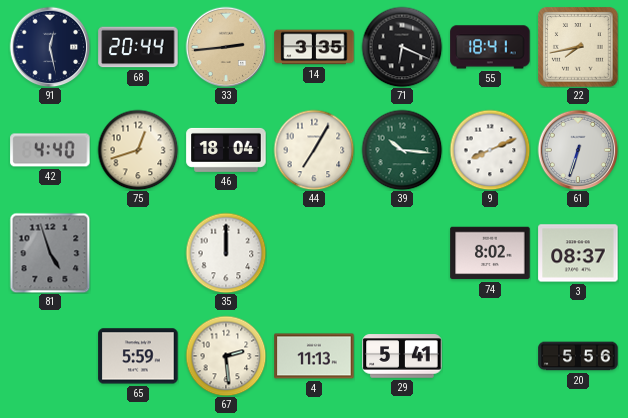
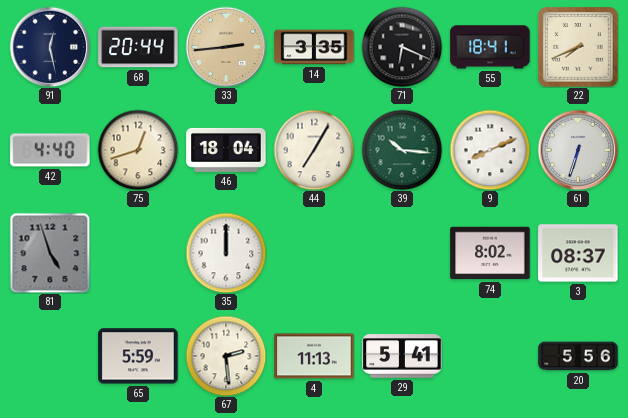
22: 7:43 -> 7:41
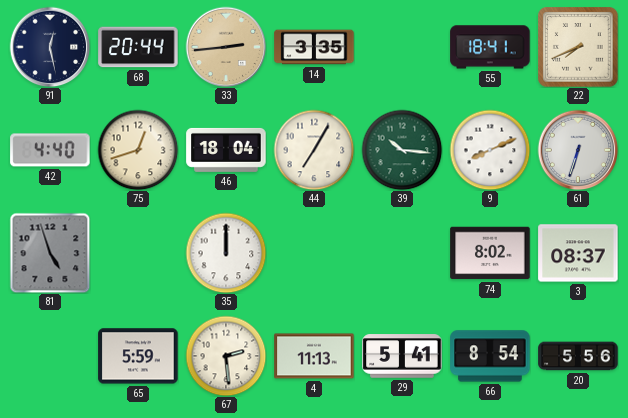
71: 6:19 -> none
66: none -> 8:54
